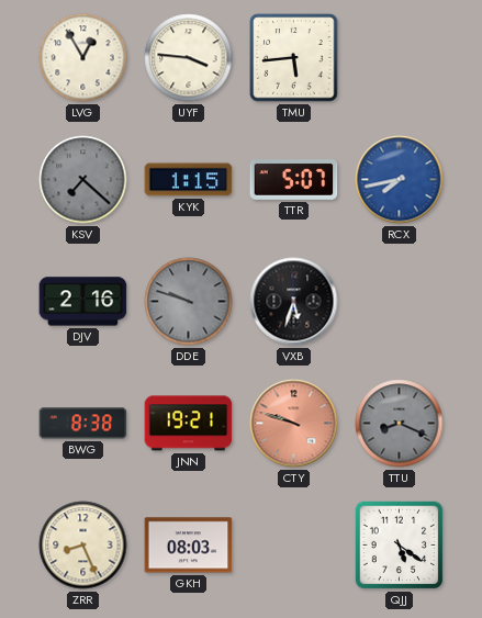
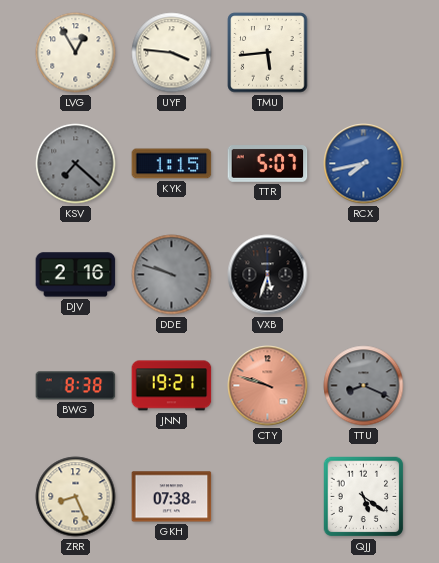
GKH: 08:03 -> 07:38
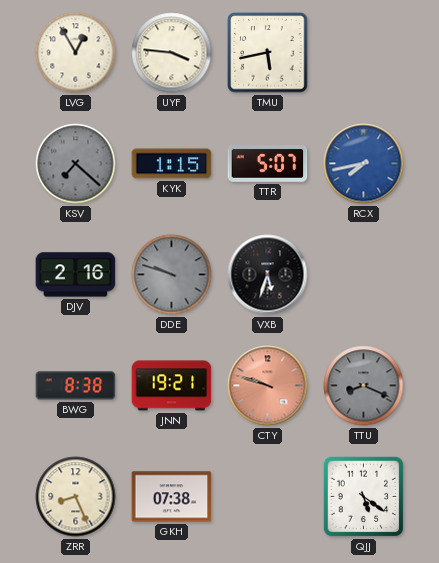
TMU: 5:44 -> 5:43
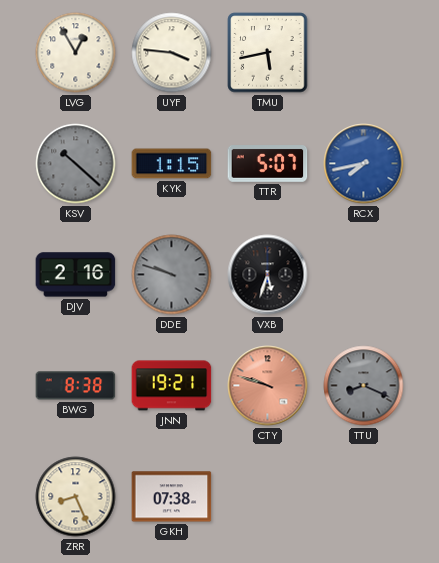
KSV: 7:22 -> 10:22
QJJ: 5:21 -> none
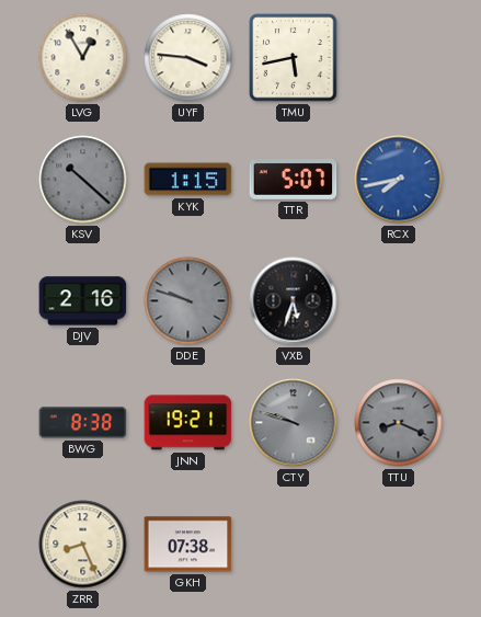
CTY dial: salmon -> grey
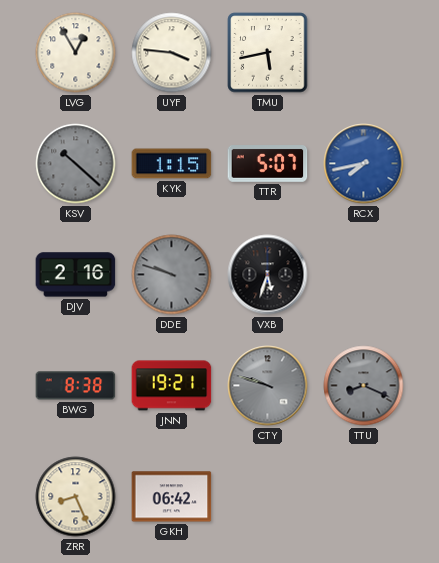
GKH: 07:38 -> 06:42
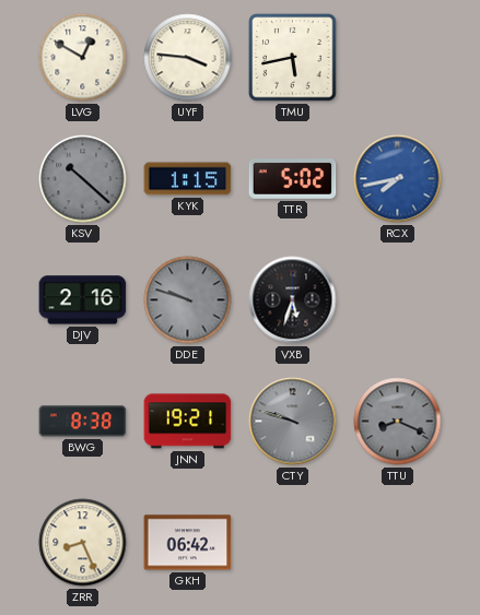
LVG: 12:55 -> 12:50
TTR: 5:07 -> 5:02
